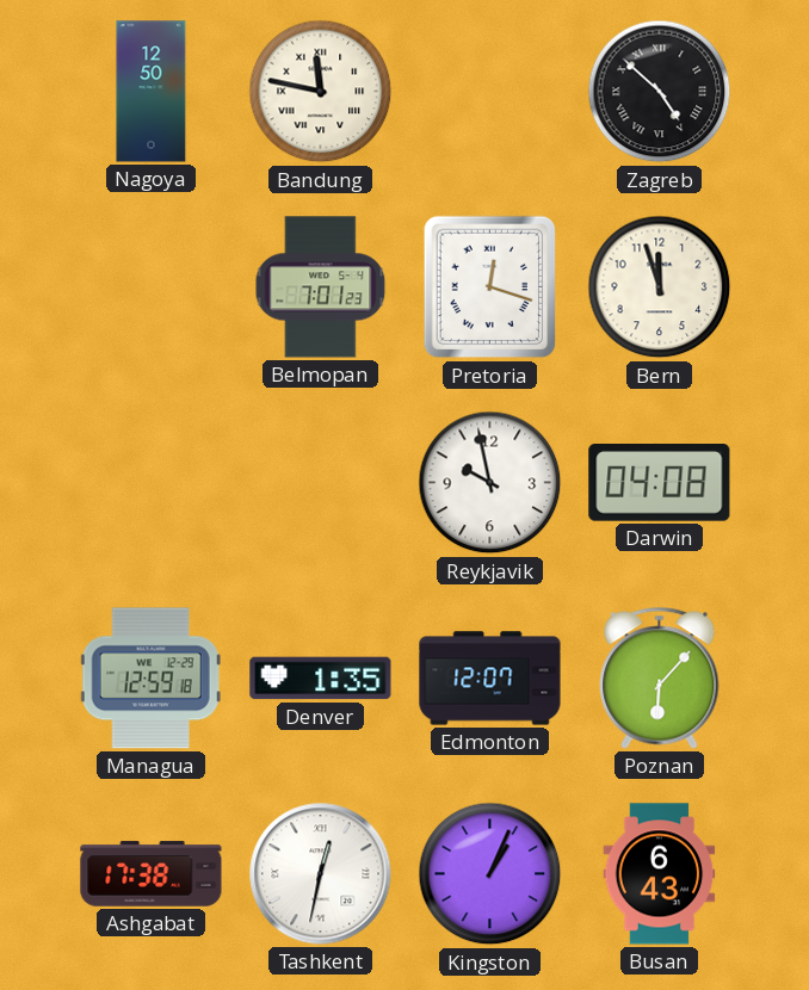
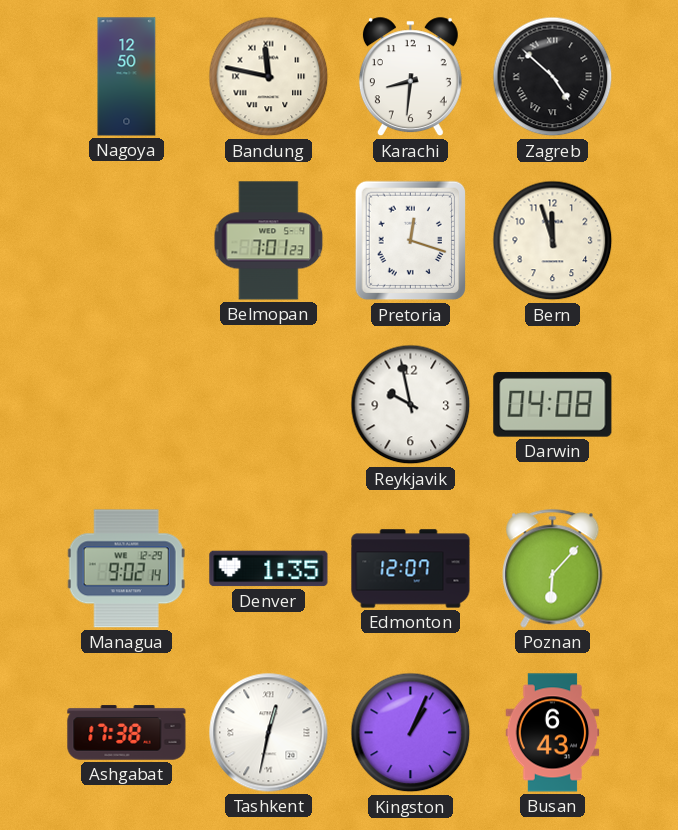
Karachi: none -> 8:31
Managua: 12:59 -> 9:02
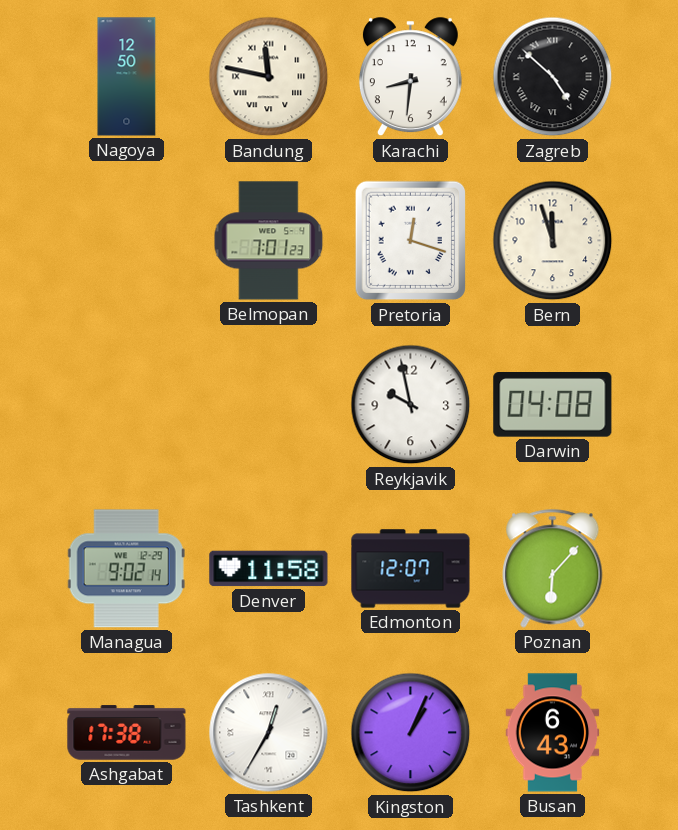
Denver: 1:35 -> 11:58
Tashkent: 12:32 -> 12:35
